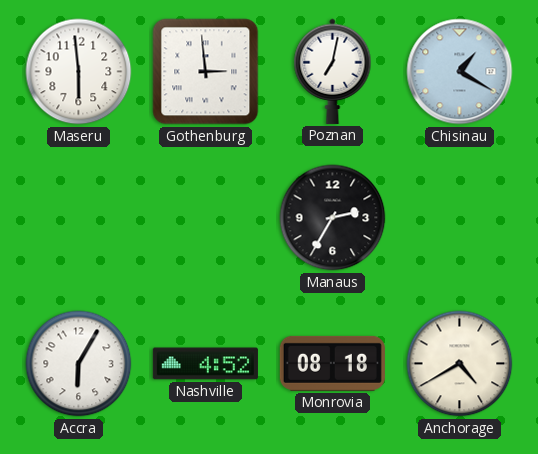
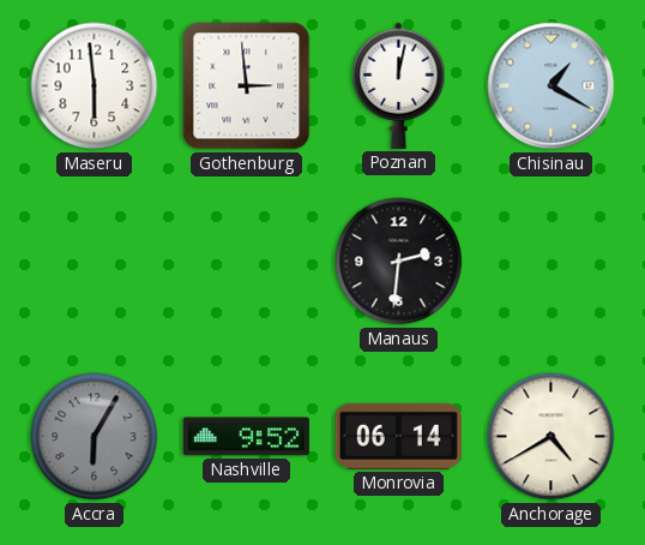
Poznan: 7:02 -> 12:02
Manaus: 2:35 -> 2:31
Accra dial: white -> grey
Nashville: 4:52 -> 9:52
Monrovia: 08:18 -> 06:14
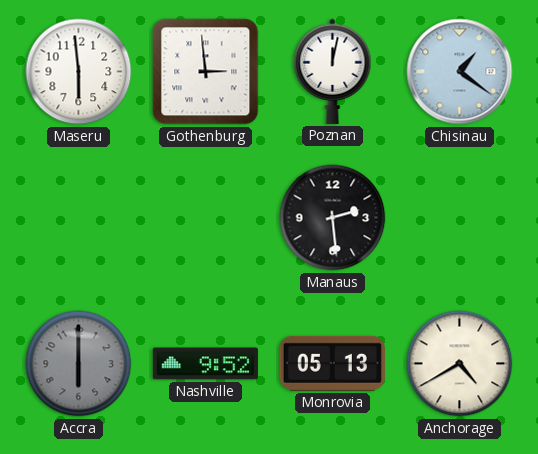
Chisinau: 1:20 -> 1:21
Manaus: 2:31 -> 2:29
Accra: 6:05 -> 6:00
Monrovia: 06:14 -> 05:13
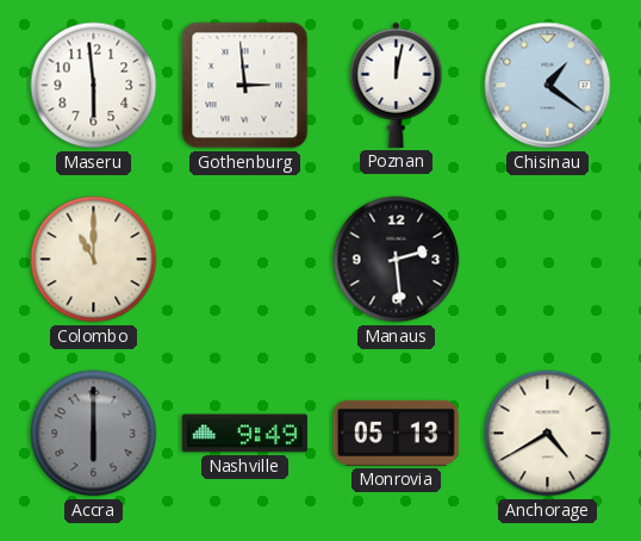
Colombo: none -> 11:00
Nashville: 9:52 -> 9:49
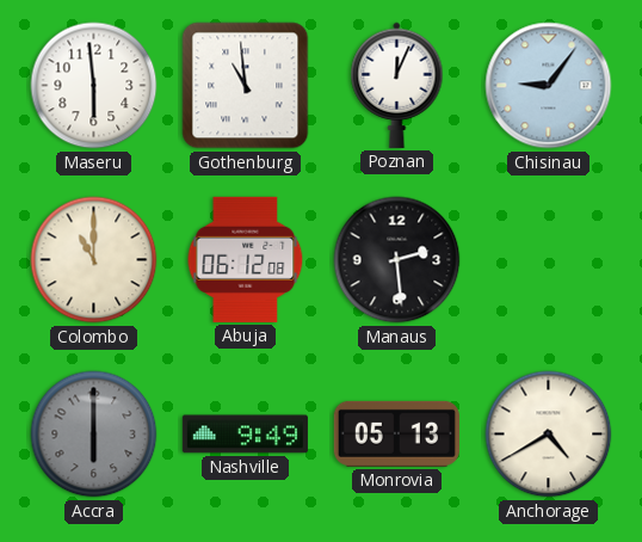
Gothenburg: 2:59 -> 10:59
Poznan: 12:02 -> 12:04
Chisinau: 1:21 -> 9:06
Abuja: none -> 06:12
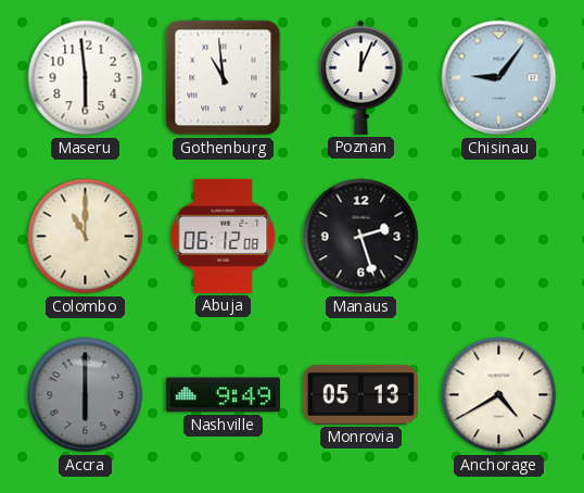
Manaus: 2:29 -> 2:27
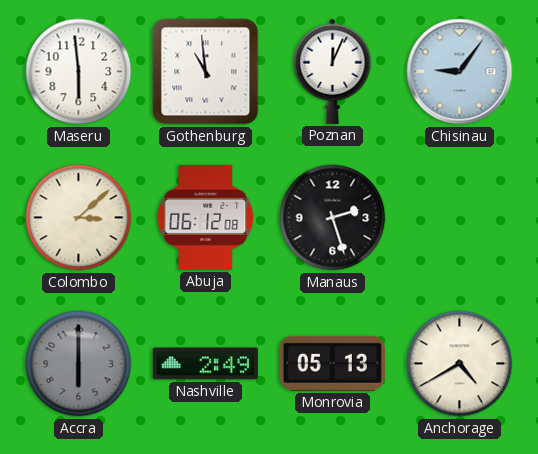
Colombo: 11:00 -> 3:08
Nashville: 9:49 -> 2:49
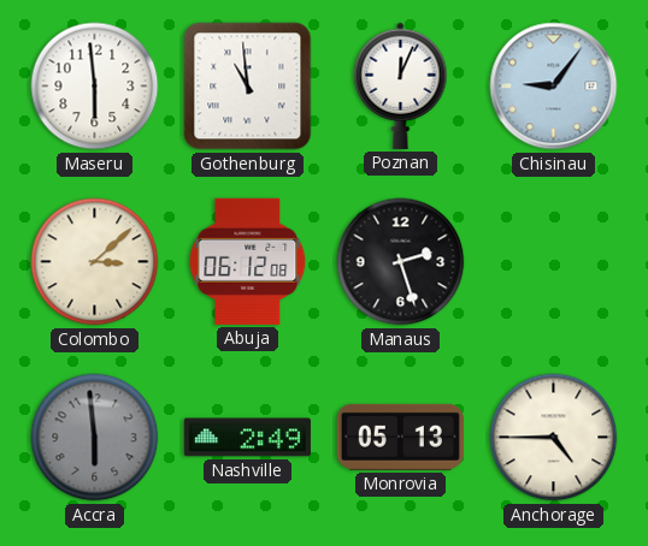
Accra: 6:00 -> 5:59
Anchorage: 4:40 -> 4:45
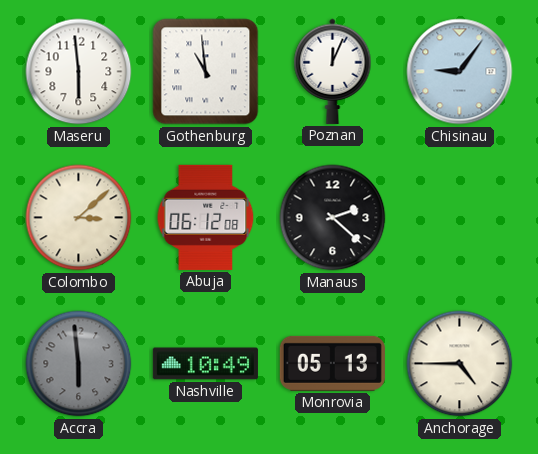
Manaus: 2:27 -> 2:22
Nashville: 2:49 -> 10:49
